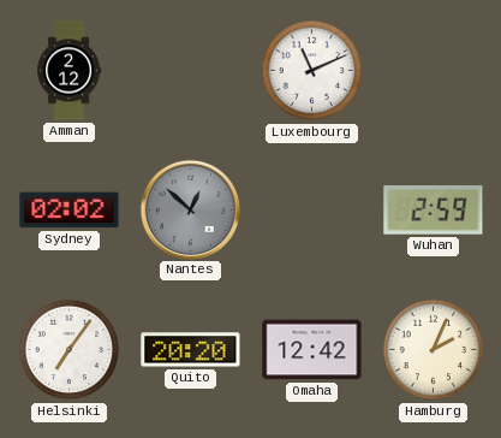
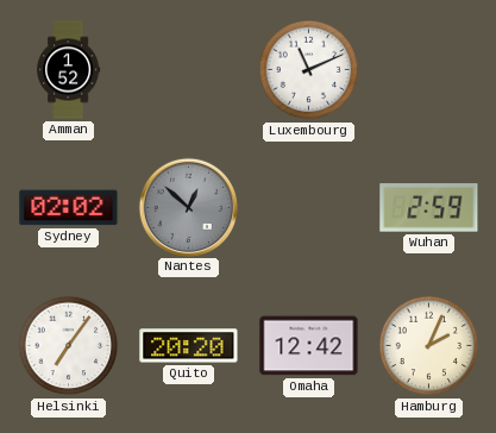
Amman: 2:12 -> 1:52
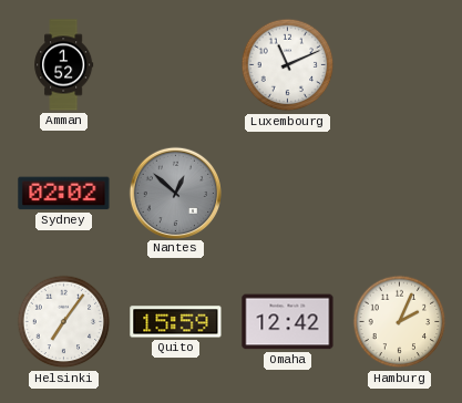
Wuhan: 2:59 -> none
Quito: 20:20 -> 15:59
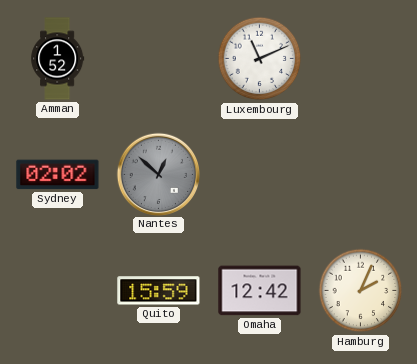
Helsinki: 7:06 -> none
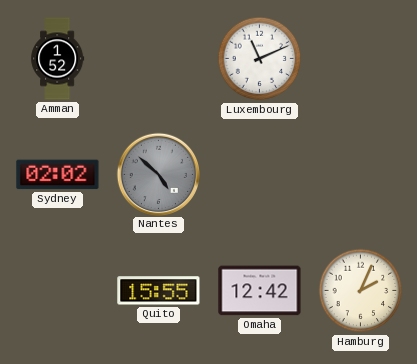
Nantes: 12:52 -> 4:52
Quito: 15:59 -> 15:55
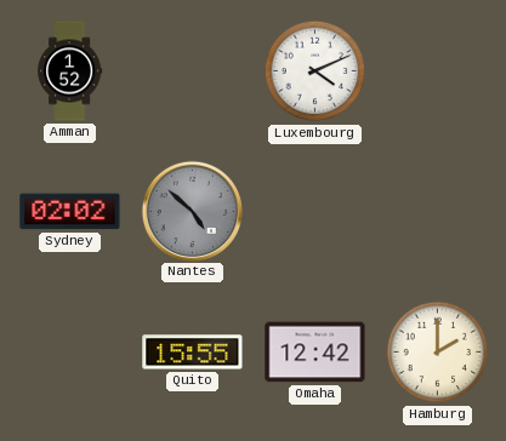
Luxembourg: 11:11 -> 4:11
Hamburg: 2:04 -> 2:00
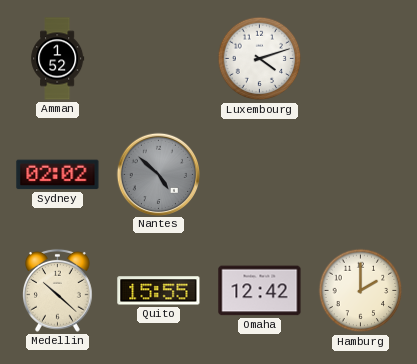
Luxembourg: 4:11 -> 4:12
Medellin: none -> 10:22
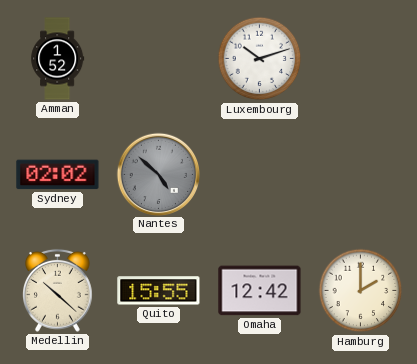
Luxembourg: 4:12 -> 10:12
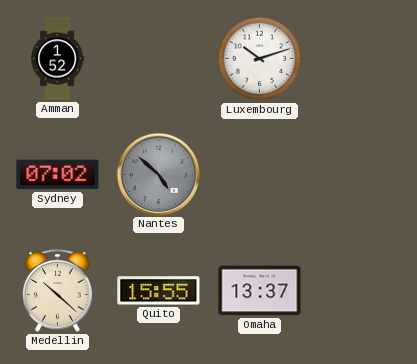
Sydney: 02:02 -> 07:02
Omaha: 12:42 -> 13:37
Hamburg: 2:00 -> none
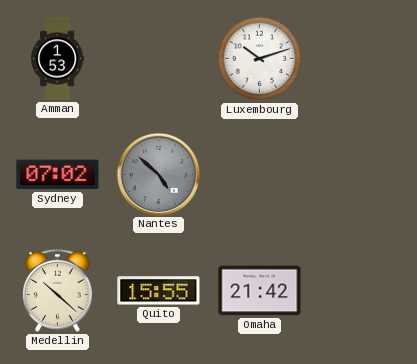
Amman: 1:52 -> 1:53
Omaha: 13:37 -> 21:42
